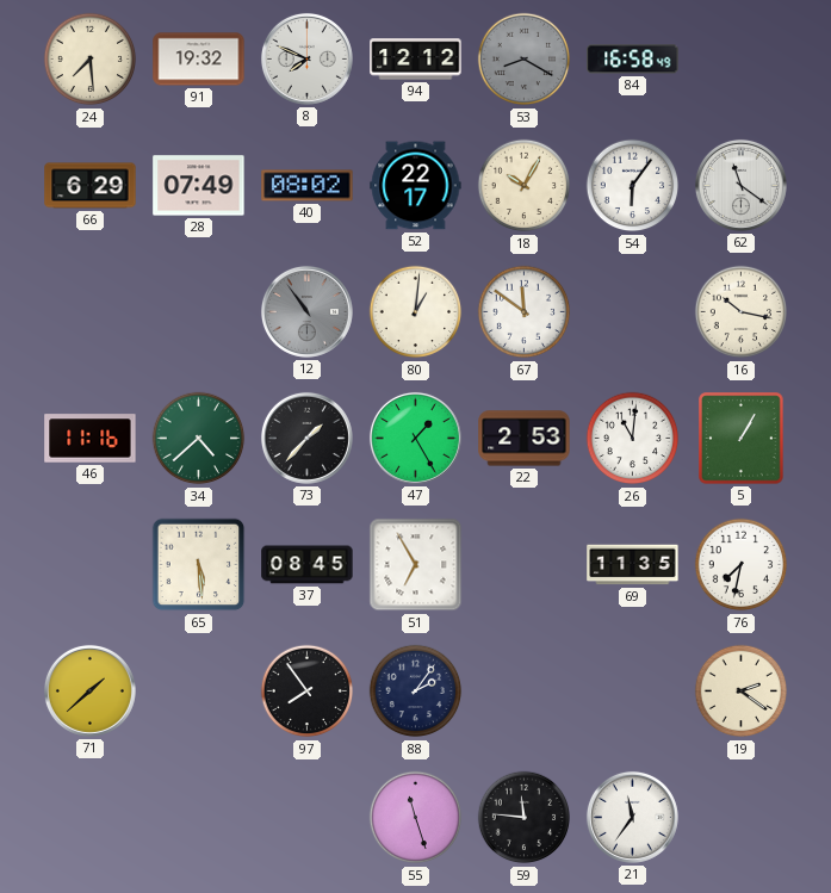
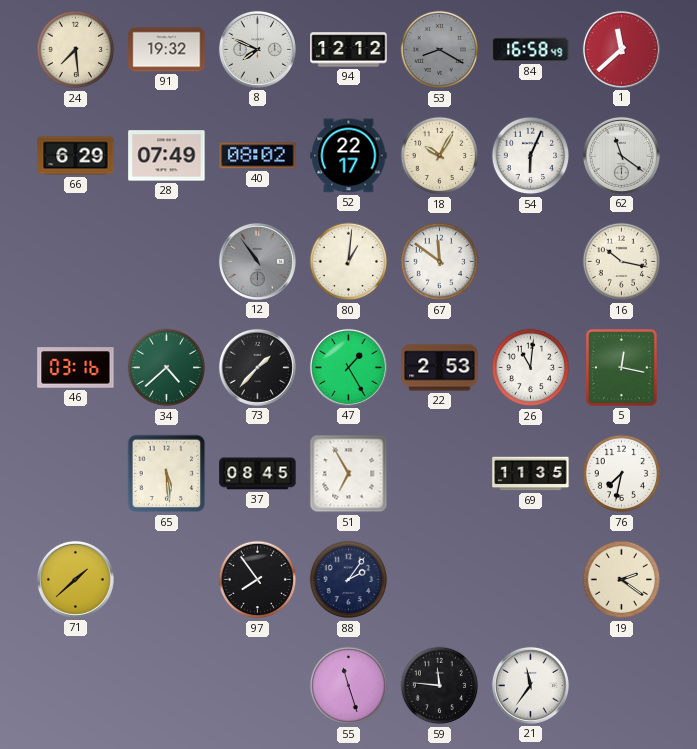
1: none -> 11:38
54: 6:06 -> 6:04
46: 11:16 -> 03:16
5: 1:05 -> 12:17
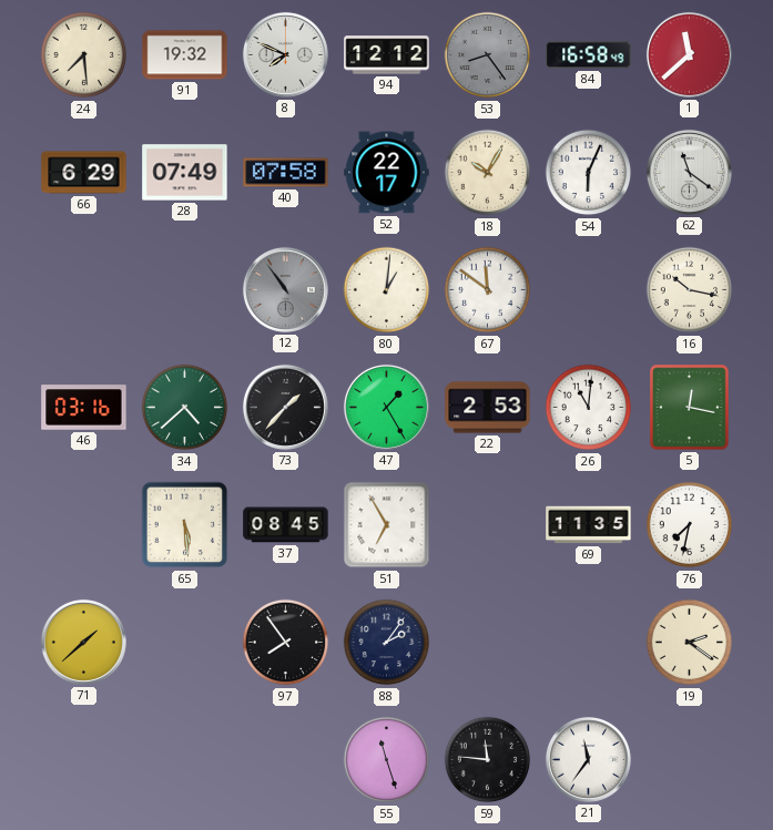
53: 8:20 -> 8:24
40: 08:02 -> 07:58
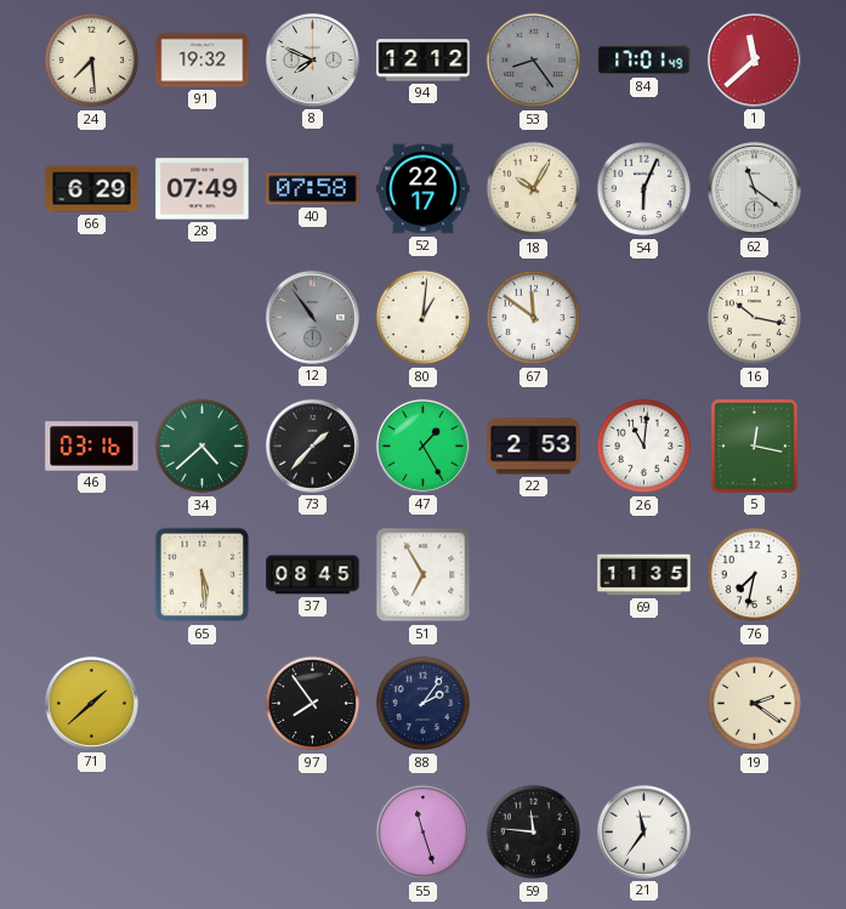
84: 16:58 -> 17:01
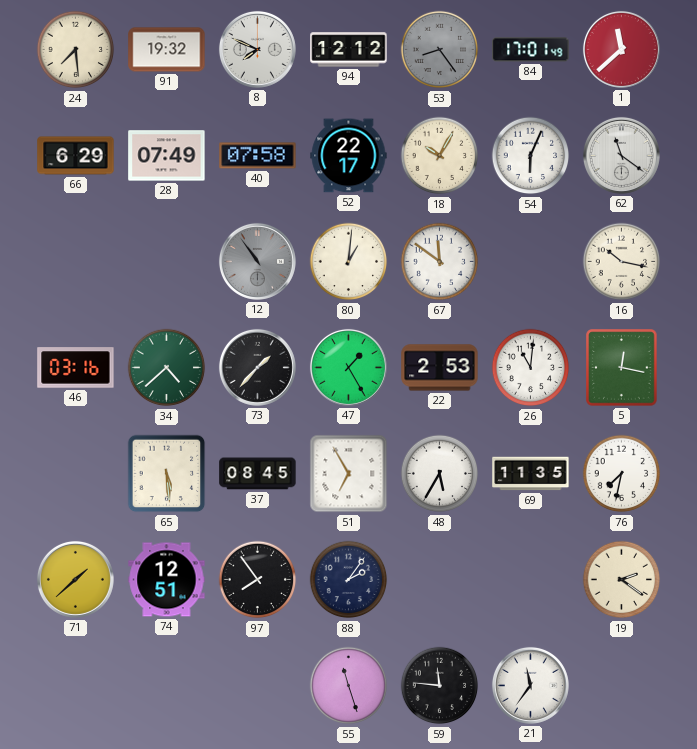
48: none -> 5:35
74: none -> 12:51
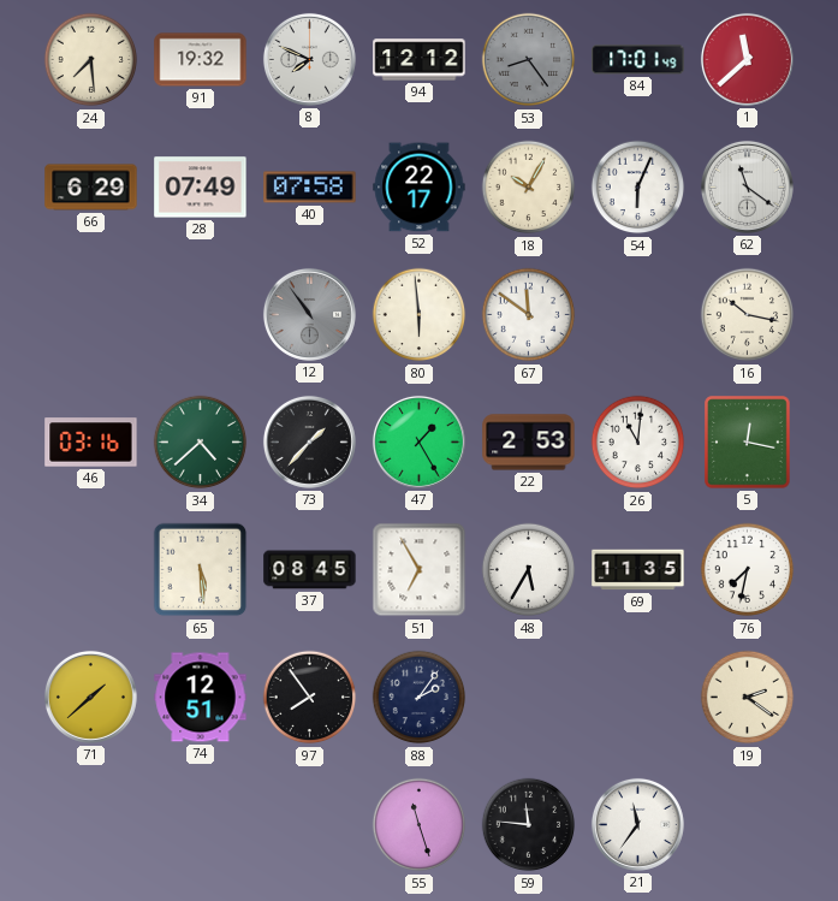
80: 1:01 -> 5:59
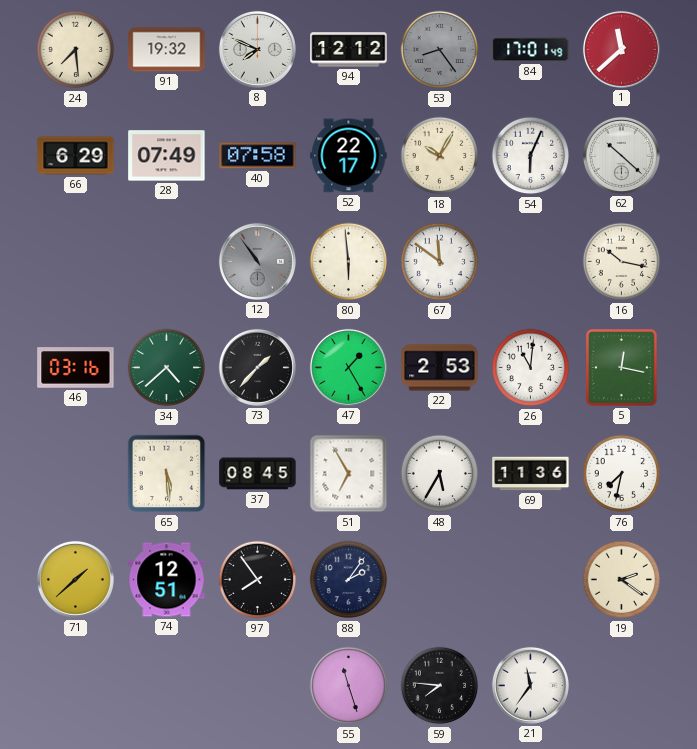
62: 11:21 -> 10:22
69: 11:35 -> 11:36
59: 11:46 -> 7:46
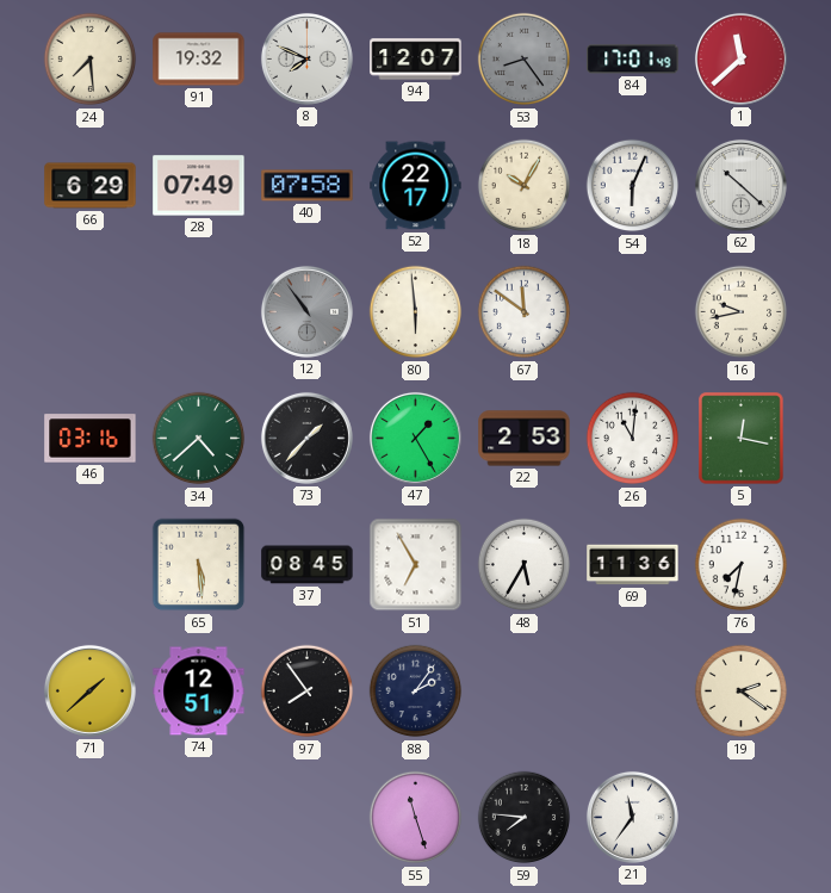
94: 12:12 -> 12:07
16: 10:17 -> 9:43
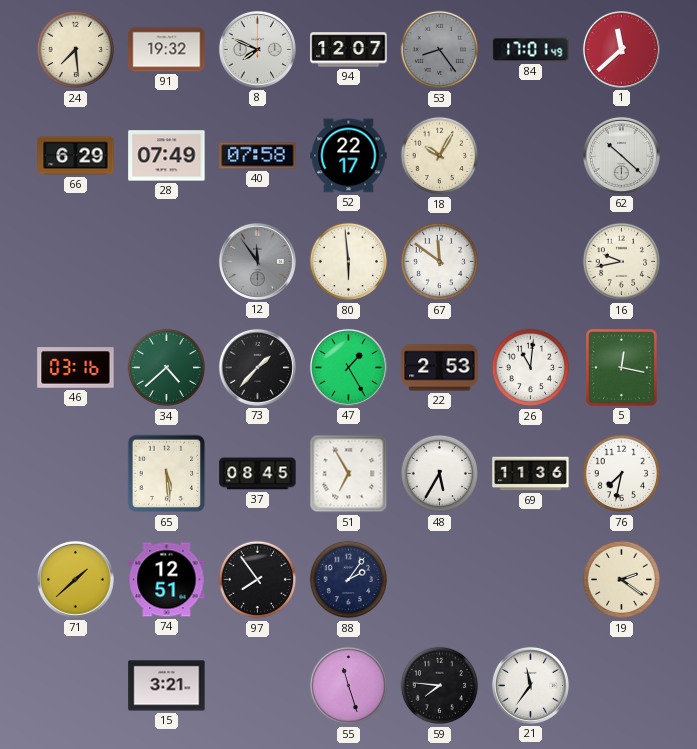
54: 6:04 -> none
12: 10:54 -> 11:54
15: none -> 3:21
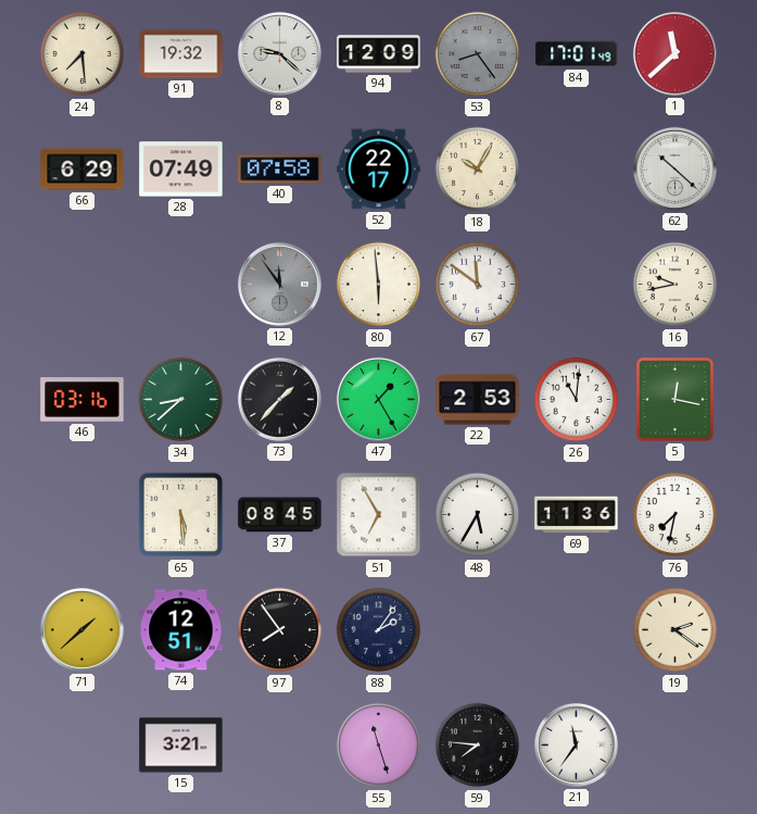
8: 7:49 -> 9:22
94: 12:07 -> 12:09
34: 4:38 -> 8:38
